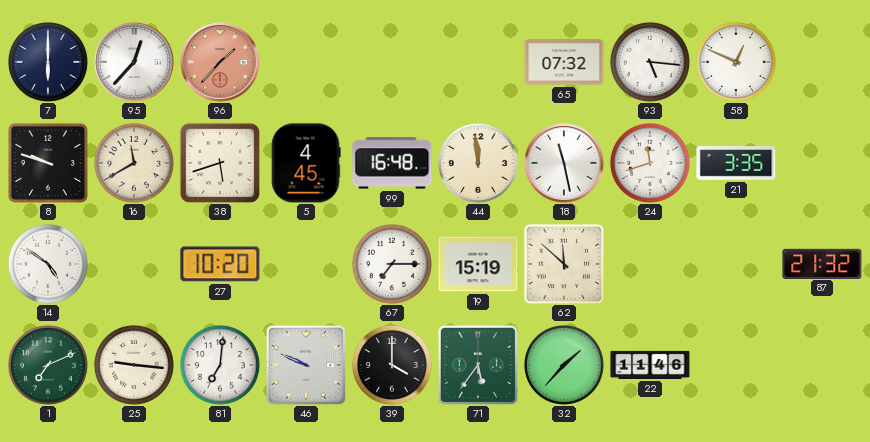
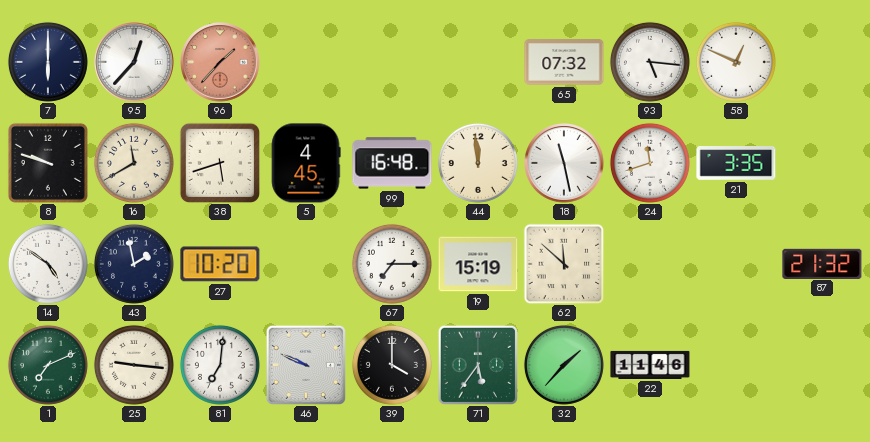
43: none -> 1:58
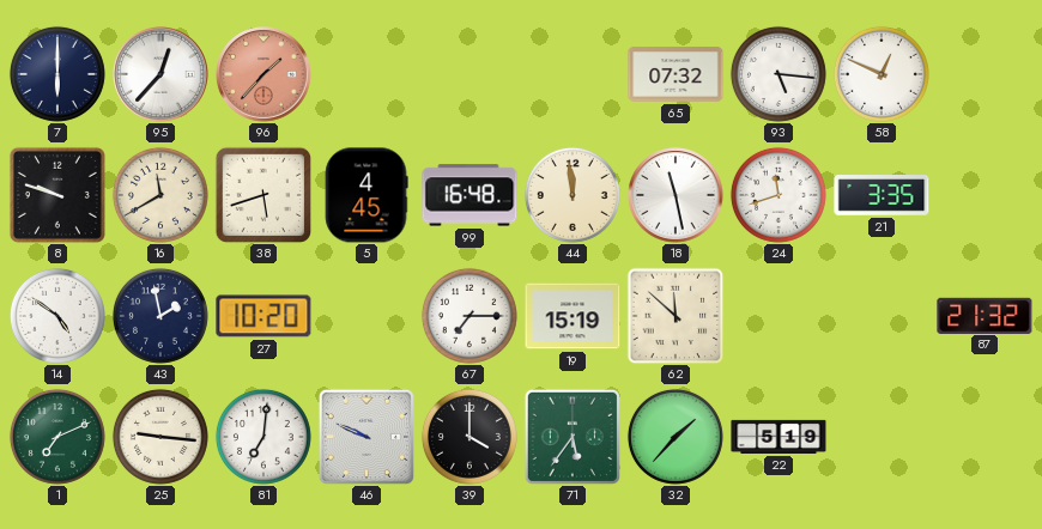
22: 11:46 -> 5:19
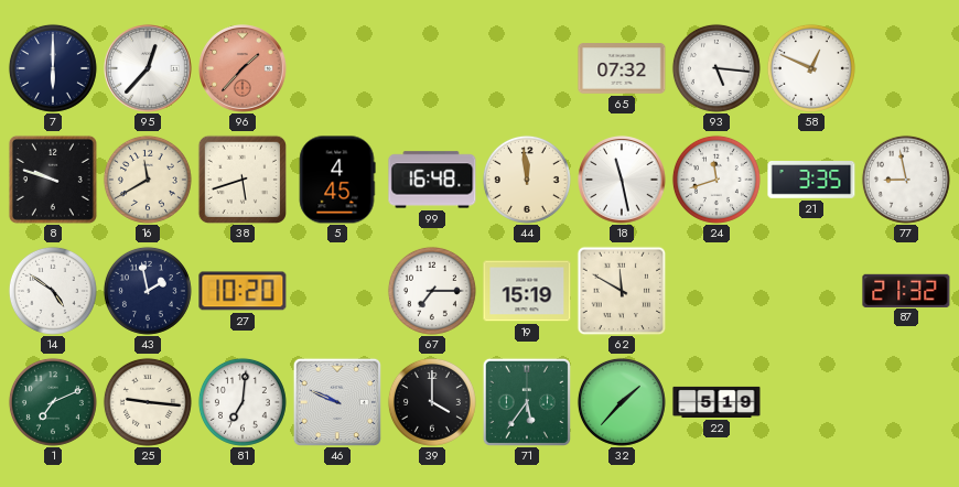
77: none -> 8:58
62: 11:52 -> 11:50
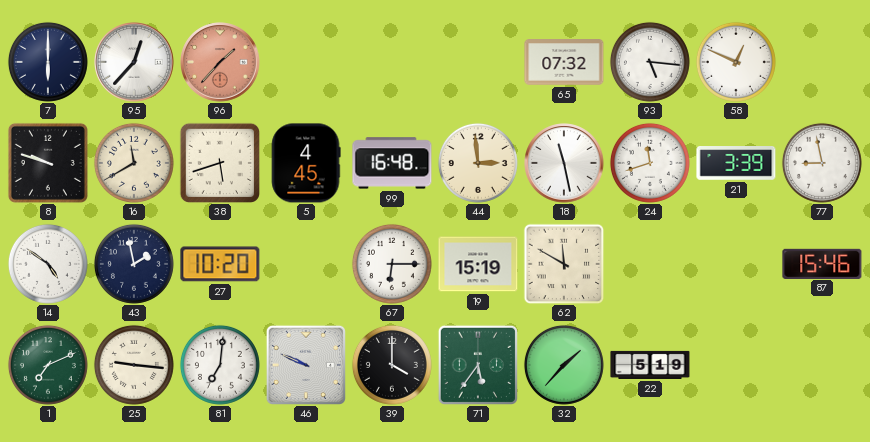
44: 11:59 -> 2:59
21: 3:35 -> 3:39
67: 7:15 -> 6:15
87: 21:32 -> 15:46
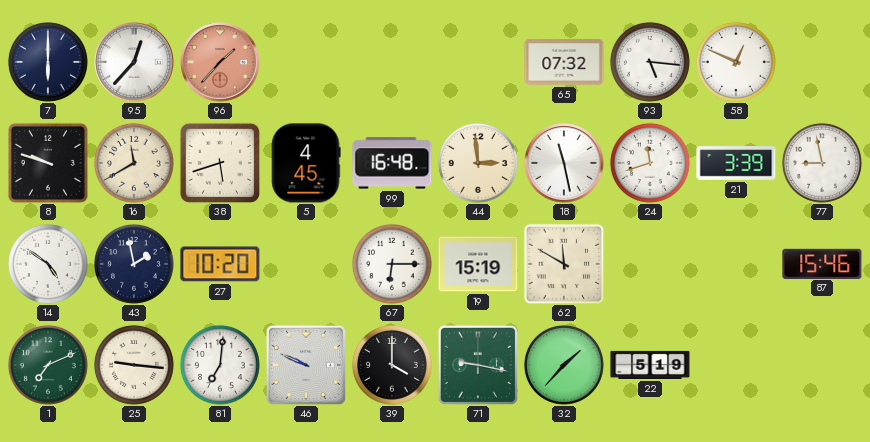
71: 5:36 -> 9:17
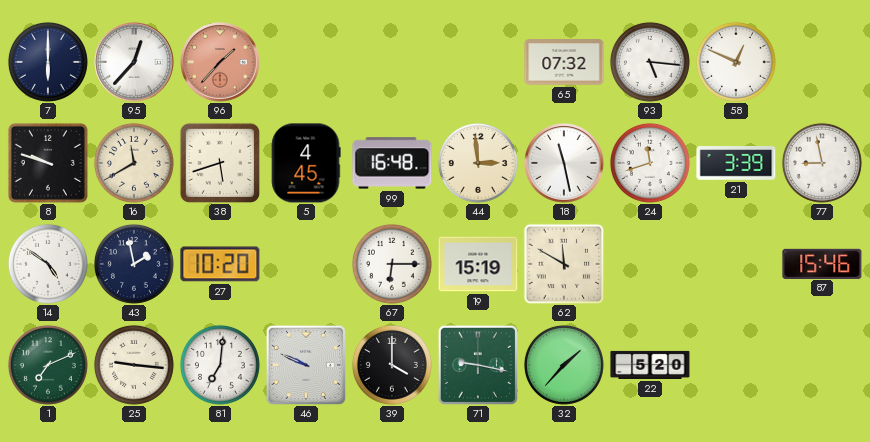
22: 5:19 -> 5:20
